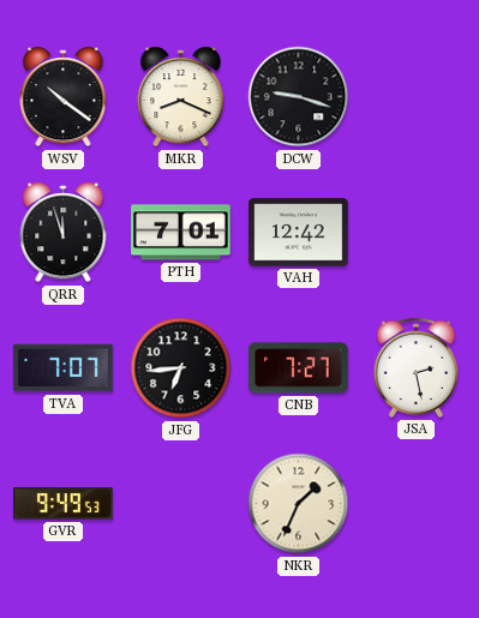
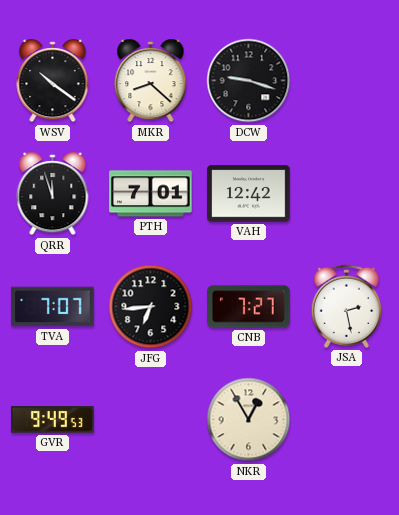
MKR: 8:19 -> 8:22
NKR: 1:34 -> 12:55
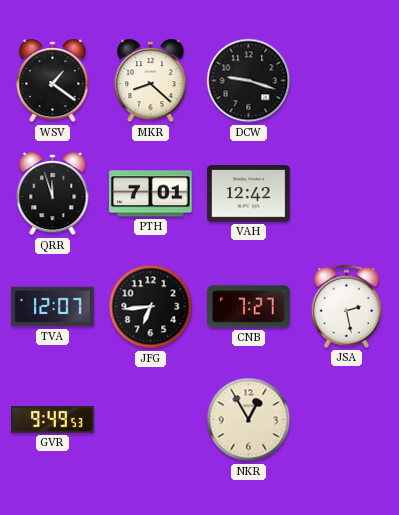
WSV: 10:21 -> 1:21
TVA: 7:07 -> 12:07
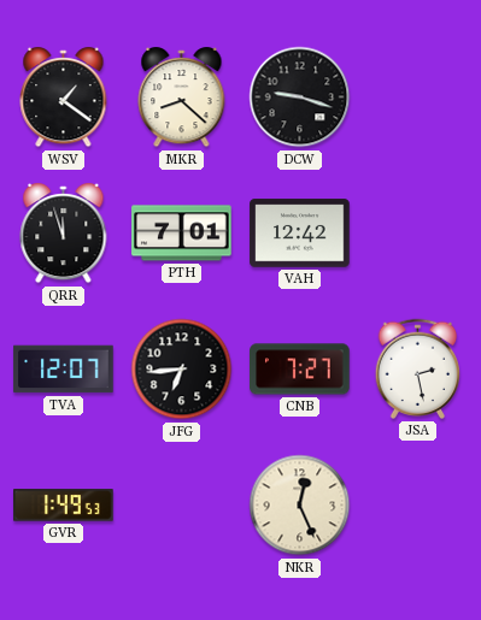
GVR: 9:49 -> 1:49
NKR: 12:55 -> 12:26
